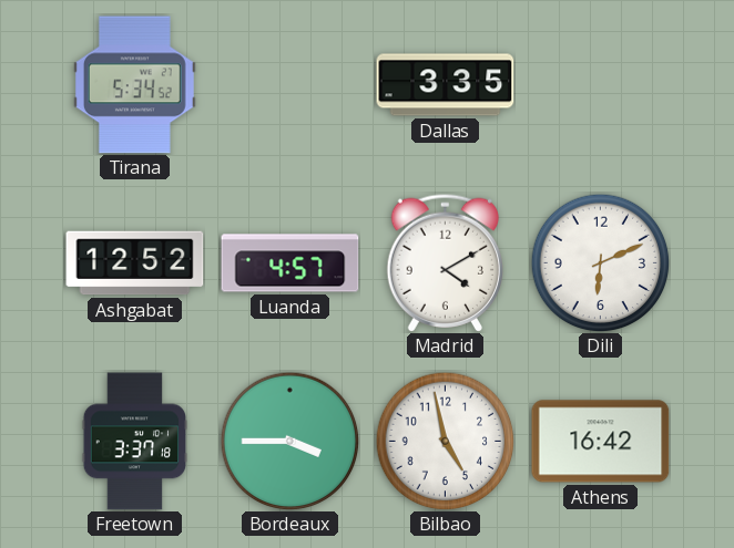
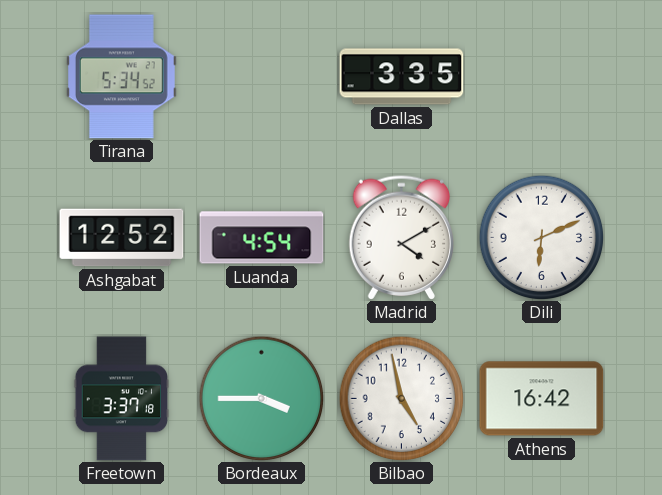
Luanda: 4:57 -> 4:54
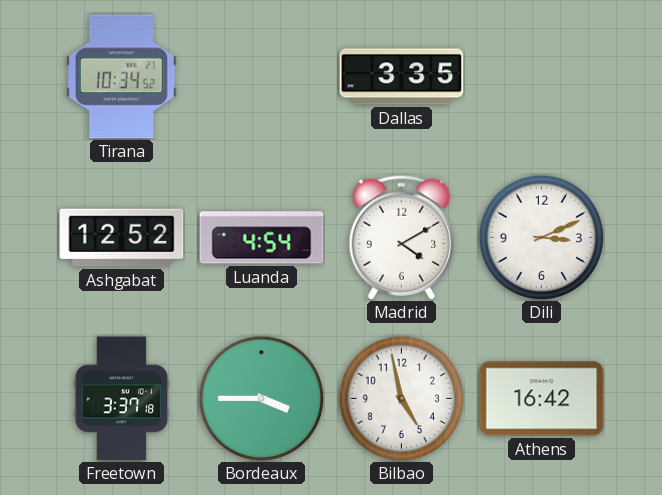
Tirana: 5:34 -> 10:34
Dili: 6:11 -> 3:11
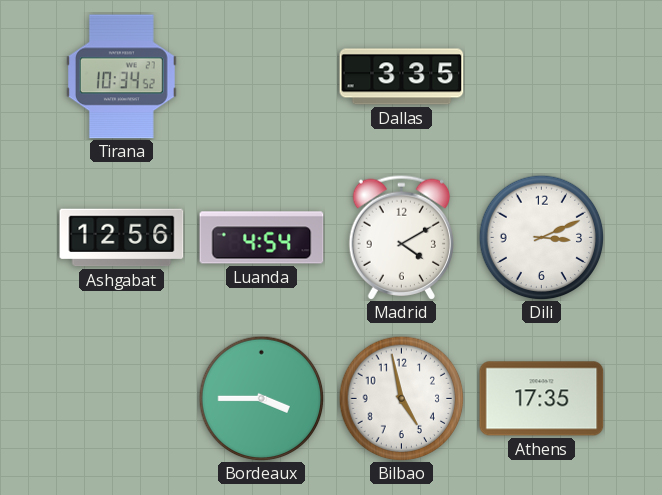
Ashgabat: 12:52 -> 12:56
Freetown: 3:37 -> none
Athens: 16:42 -> 17:35
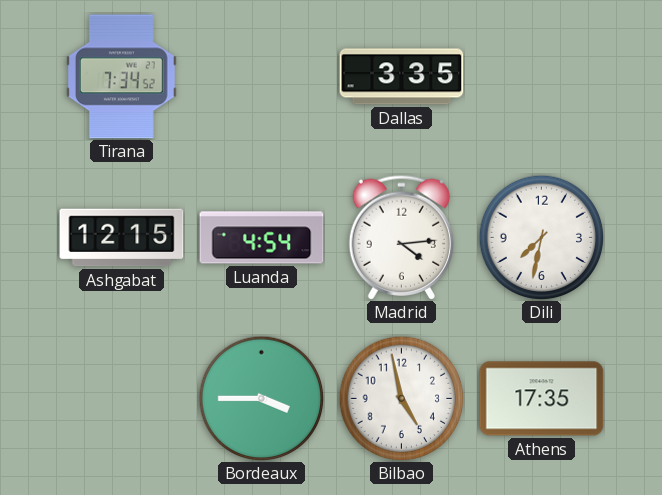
Tirana: 10:34 -> 7:34
Ashgabat: 12:56 -> 12:15
Madrid: 4:10 -> 4:14
Dili: 3:11 -> 7:32
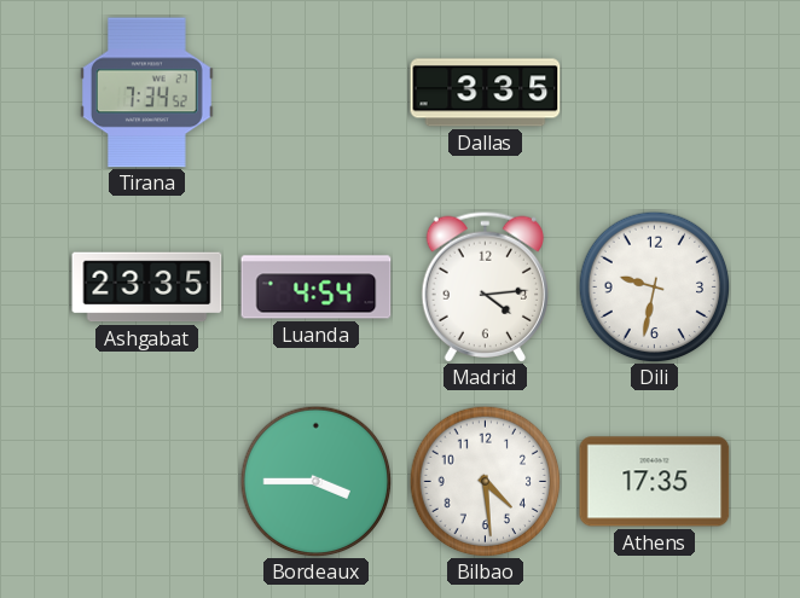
Ashgabat: 12:15 -> 23:35
Dili: 7:32 -> 9:32
Bilbao: 4:58 -> 4:29
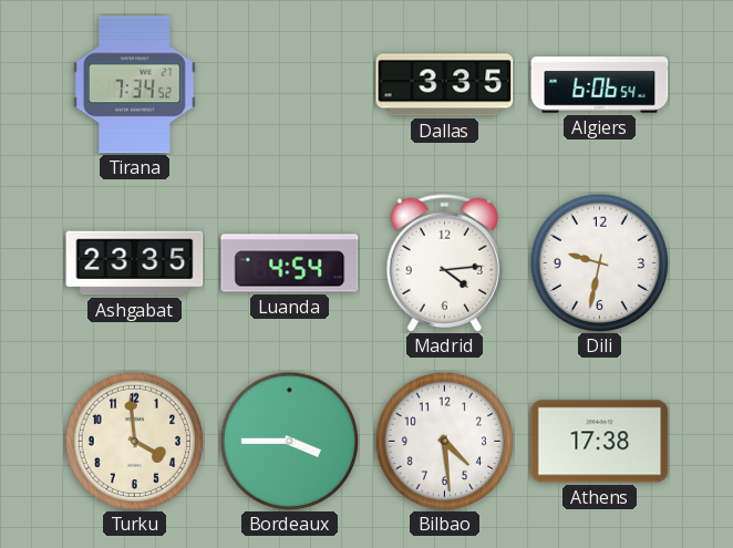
Algiers: none -> 6:06
Turku: none -> 3:59
Athens: 17:35 -> 17:38
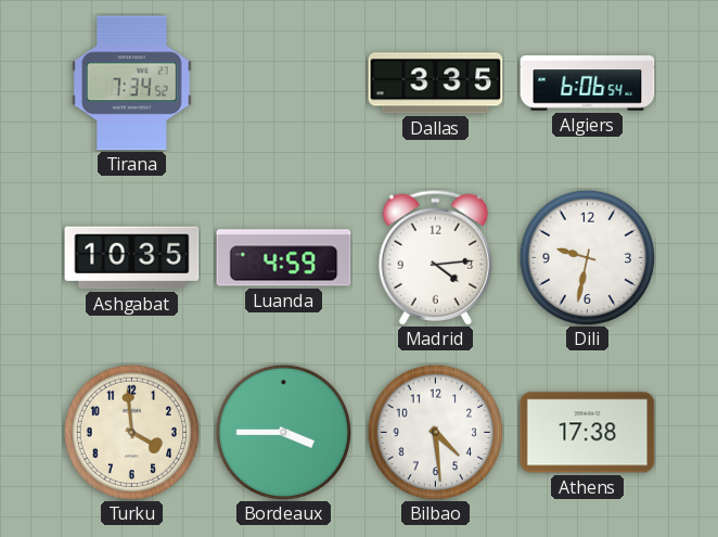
Ashgabat: 23:35 -> 10:35
Luanda: 4:54 -> 4:59
